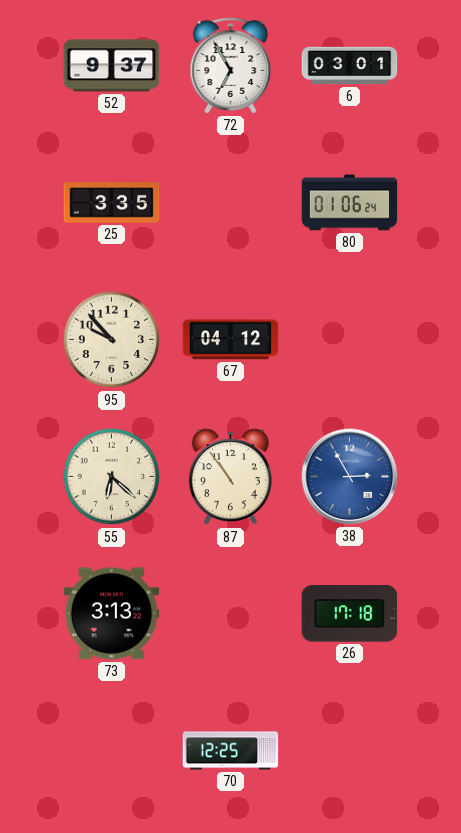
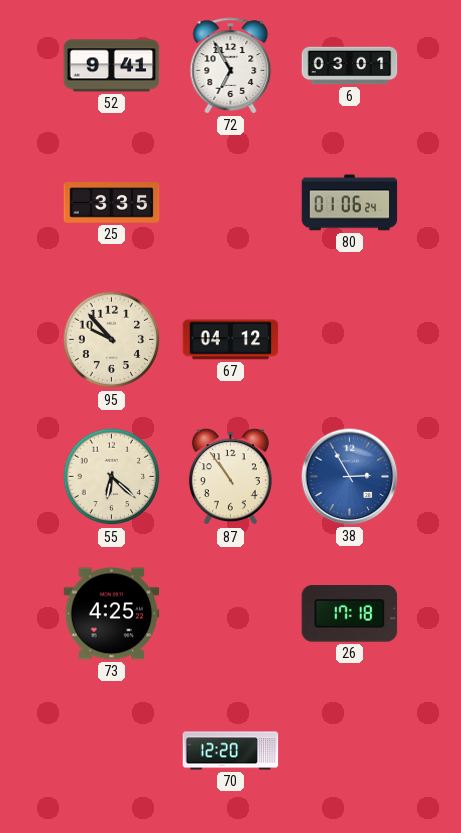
52: 9:37 -> 9:41
73: 3:13 -> 4:25
70: 12:25 -> 12:20
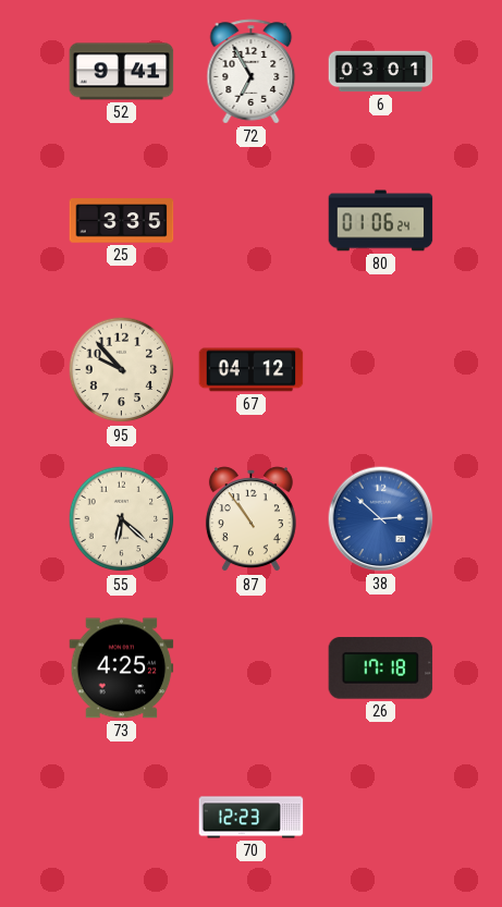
38: 2:55 -> 2:52
70: 12:20 -> 12:23
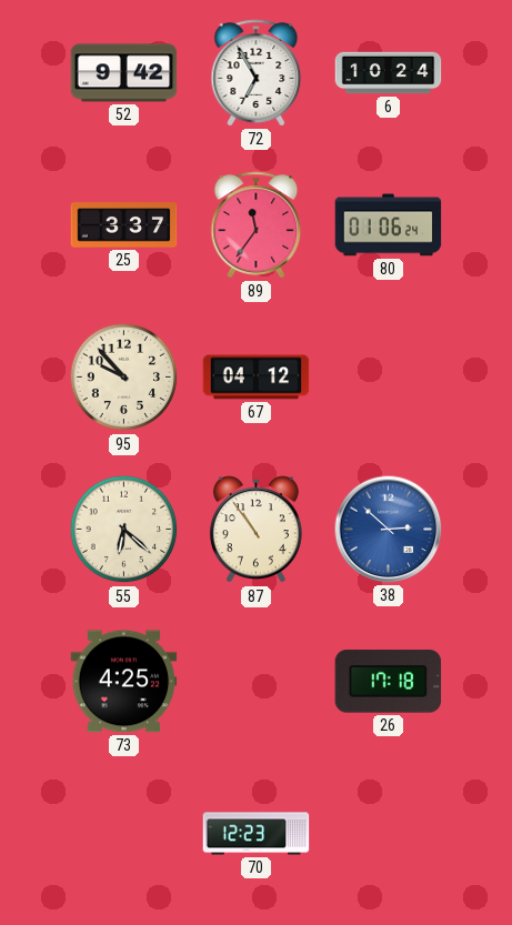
52: 9:41 -> 9:42
6: 03:01 -> 10:24
25: 3:35 -> 3:37
89: none -> 11:36
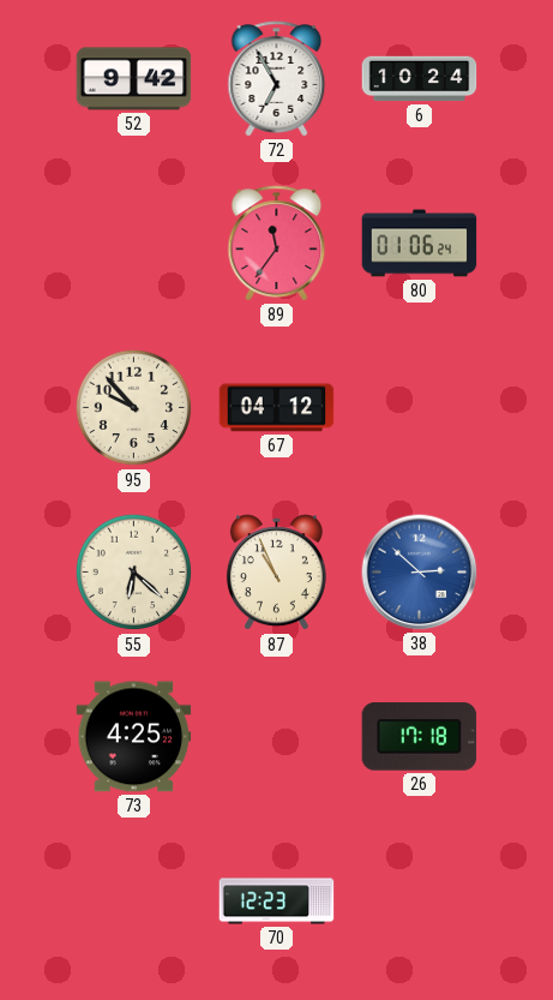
25: 3:37 -> none
87: 10:54 -> 10:56
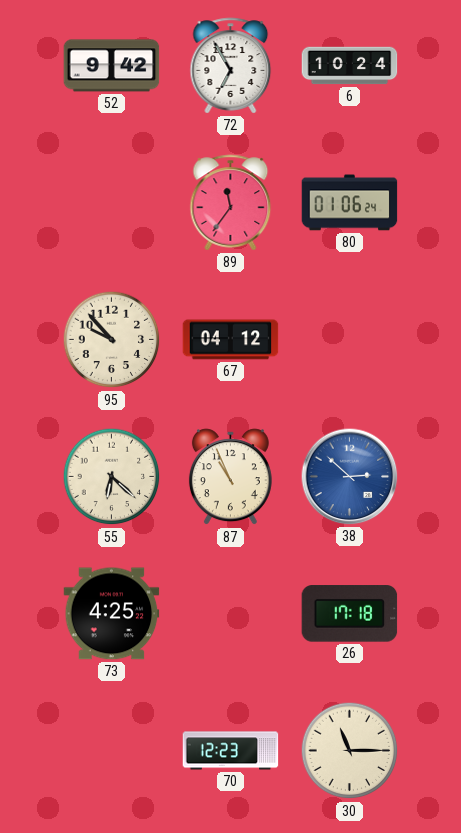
30: none -> 11:15
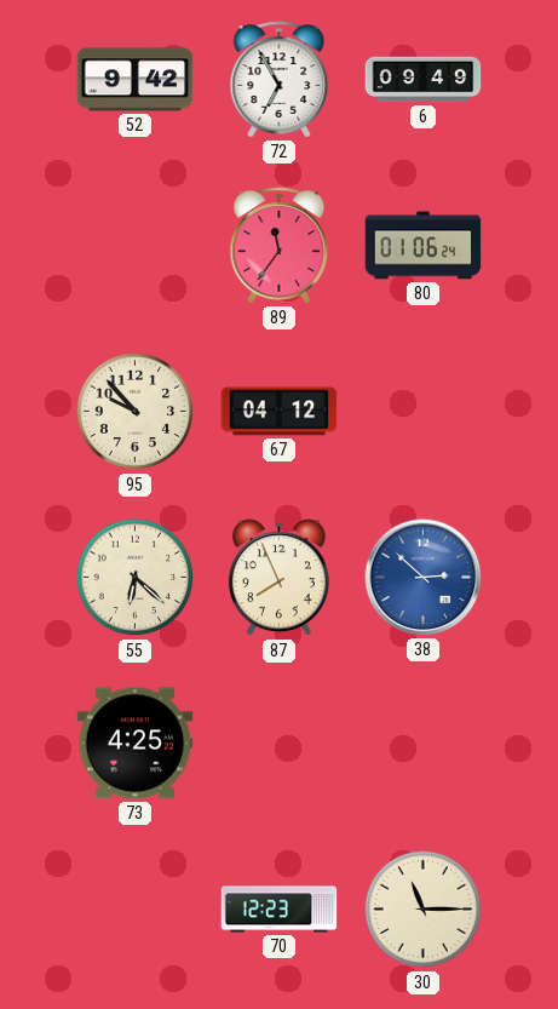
6: 10:24 -> 09:49
87: 10:56 -> 7:56
26: 17:18 -> none
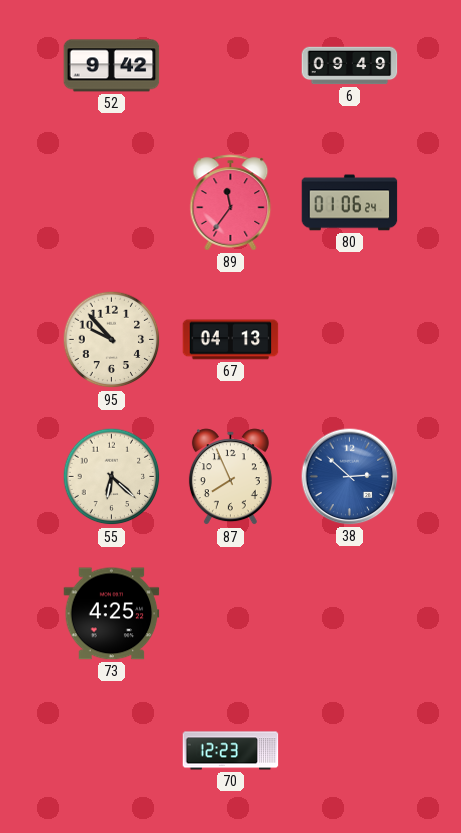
72: 6:55 -> none
67: 04:12 -> 04:13
30: 11:15 -> none
